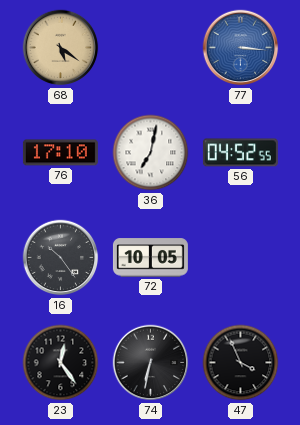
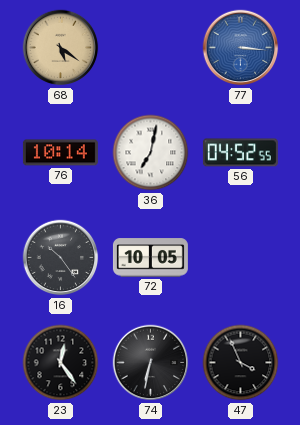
76: 17:10 -> 10:14
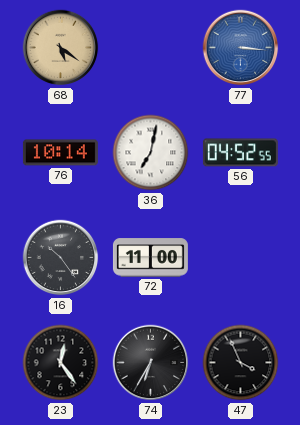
72: 10:05 -> 11:00
74: 6:32 -> 6:35
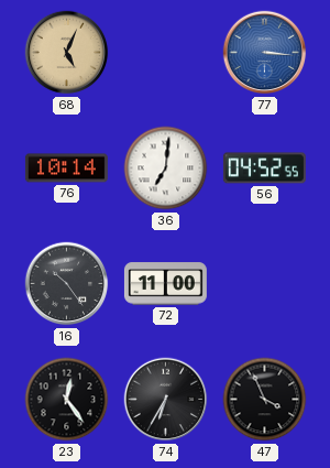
68: 5:21 -> 5:04
36: 7:02 -> 7:01
